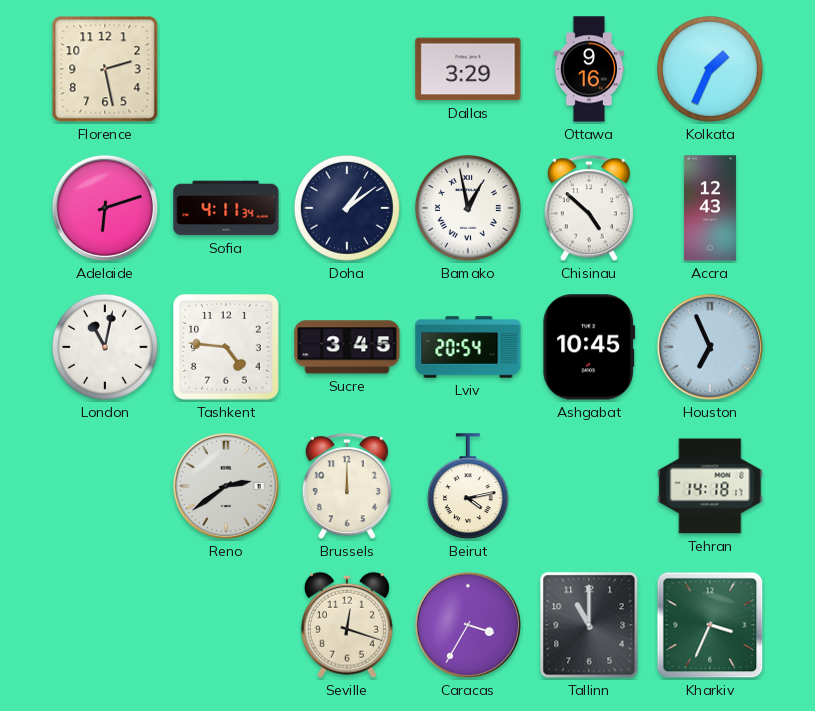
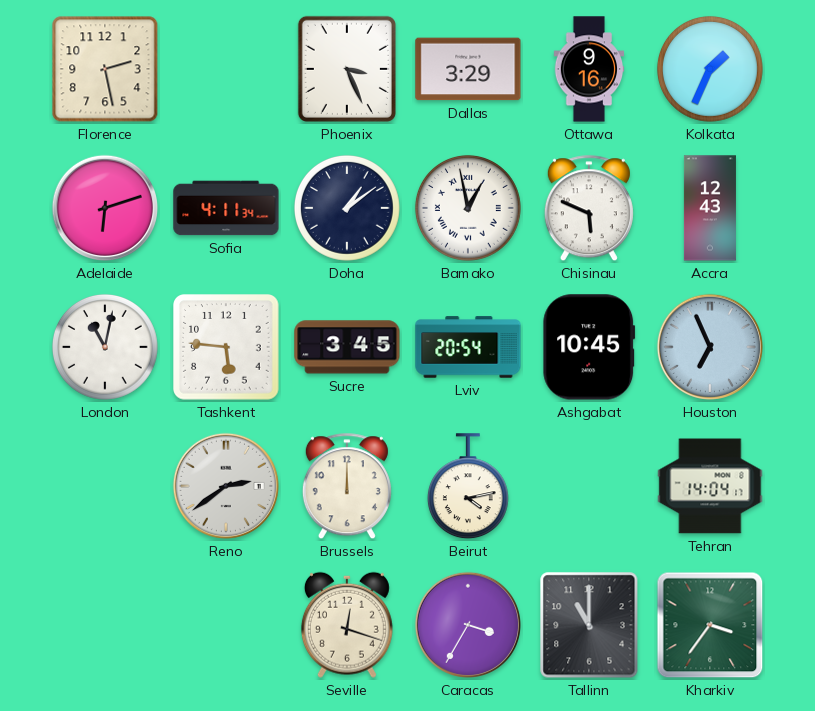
Phoenix: none -> 3:26
Chisinau: 4:52 -> 5:49
Tashkent: 4:46 -> 5:46
Tehran: 14:18 -> 14:04
Kharkiv: 3:34 -> 3:36
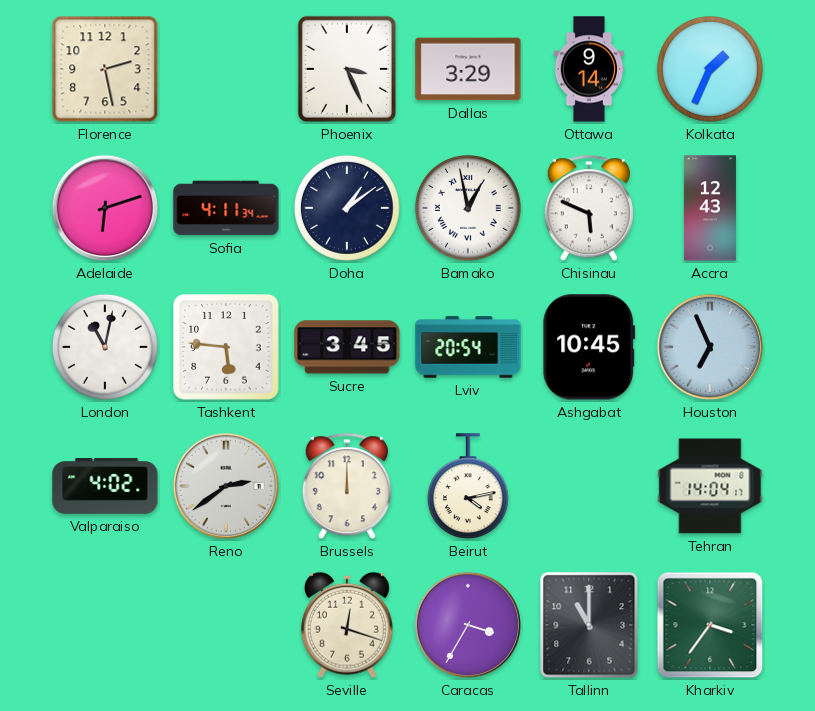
Ottawa: 9:16 -> 9:14
Valparaiso: none -> 4:02
